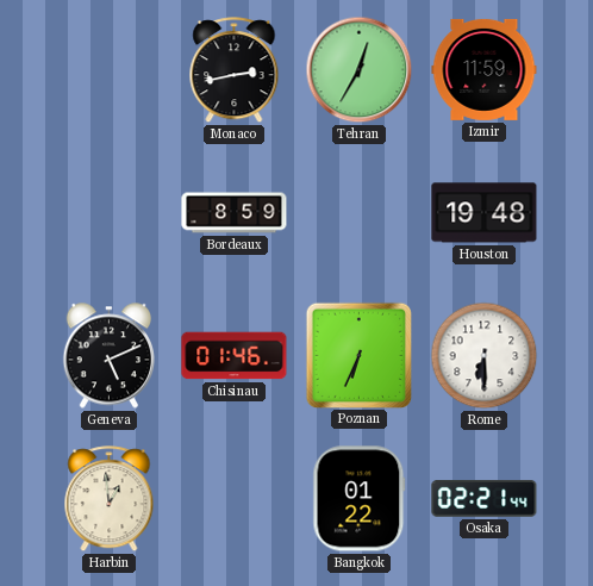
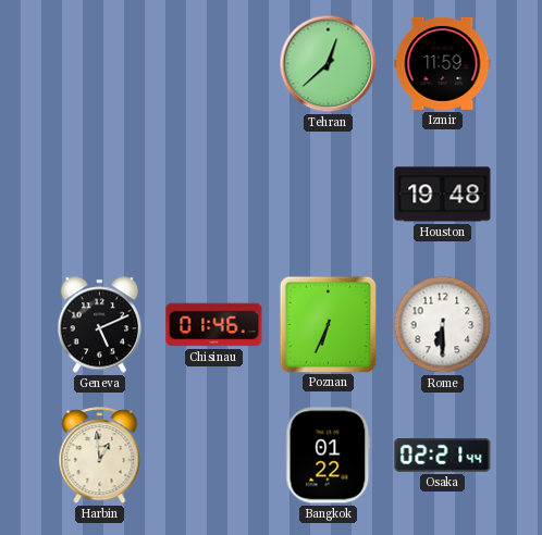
Monaco: 2:43 -> none
Tehran: 12:35 -> 12:38
Bordeaux: 8:59 -> none
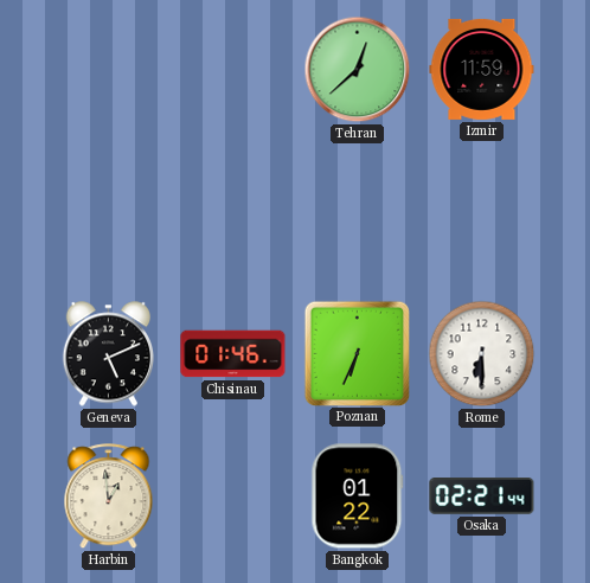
Houston: 19:48 -> none
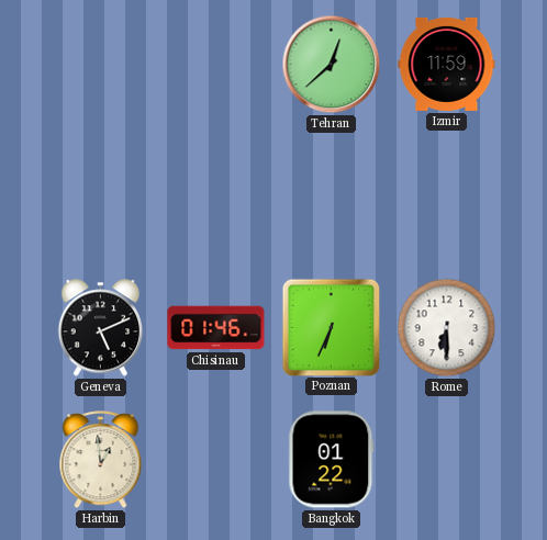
Osaka: 02:21 -> none
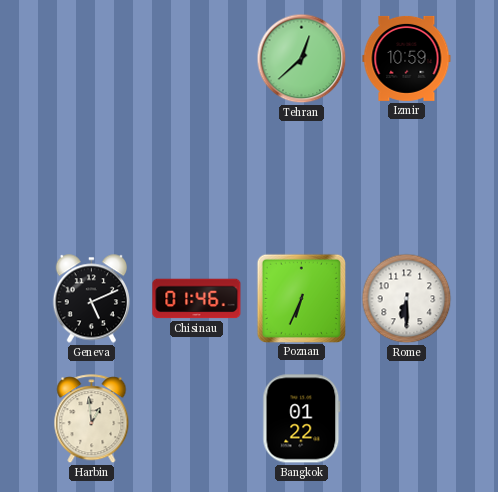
Izmir: 11:59 -> 10:59
